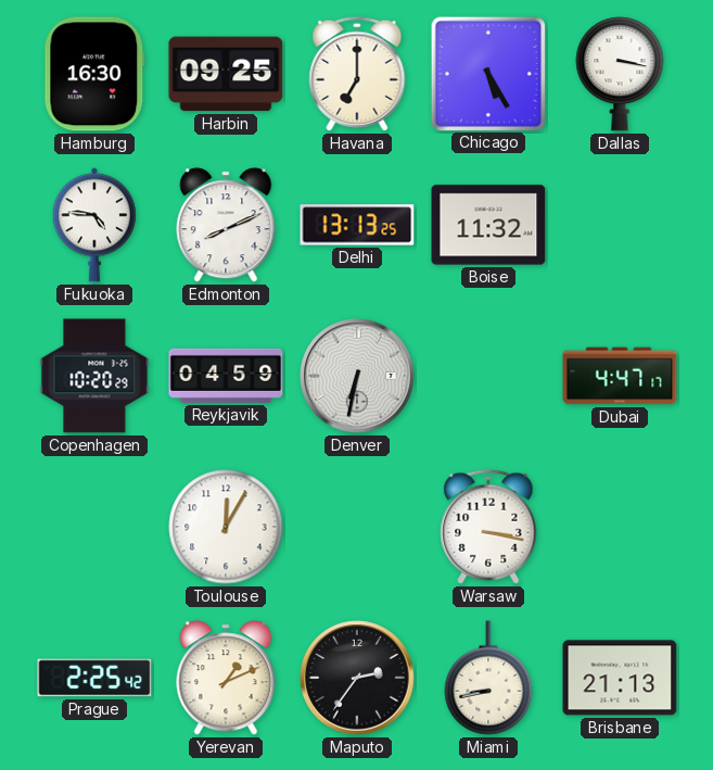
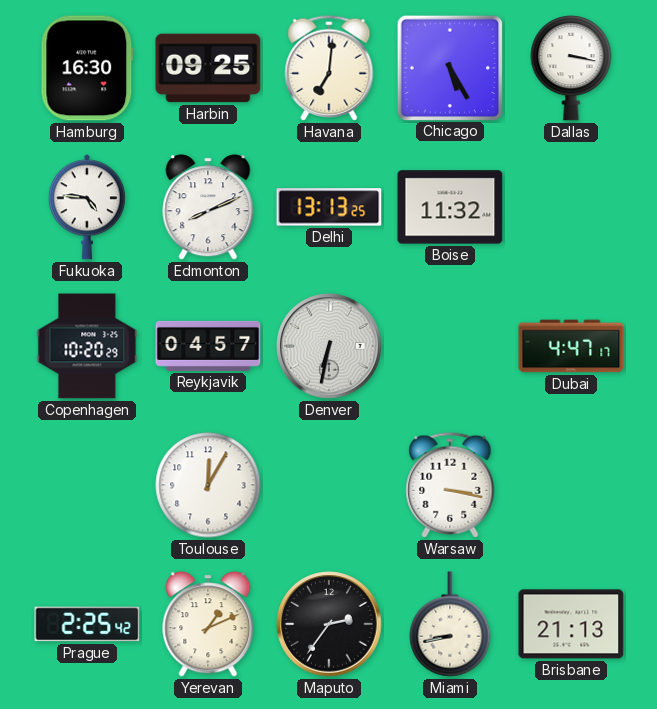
Havana: 7:00 -> 7:01
Reykjavik: 04:59 -> 04:57
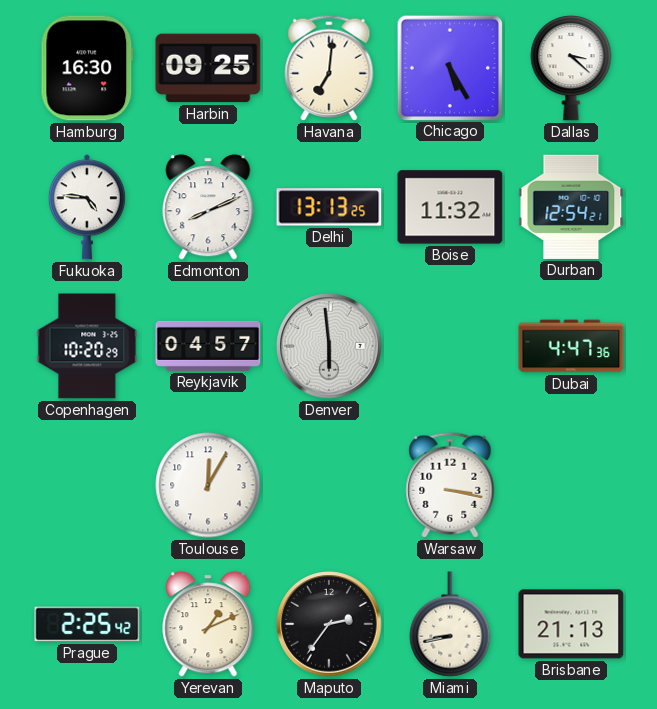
Dallas: 3:17 -> 3:22
Durban: none -> 12:54
Denver: 6:32 -> 5:59
Dubai: 4:47:17 -> 4:47:36
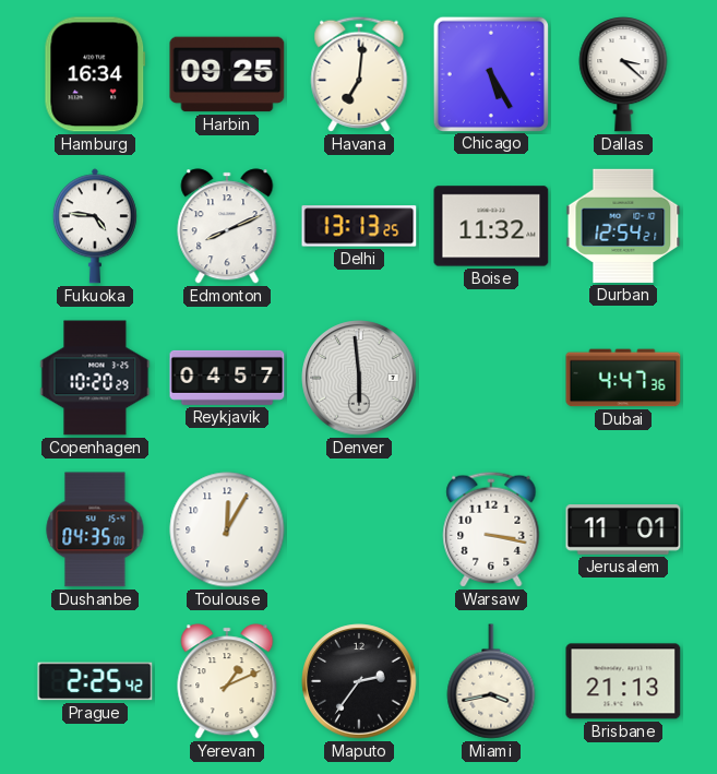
Hamburg: 16:30 -> 16:34
Dushanbe: none -> 04:35
Jerusalem: none -> 11:01
Miami: 8:43 -> 3:43
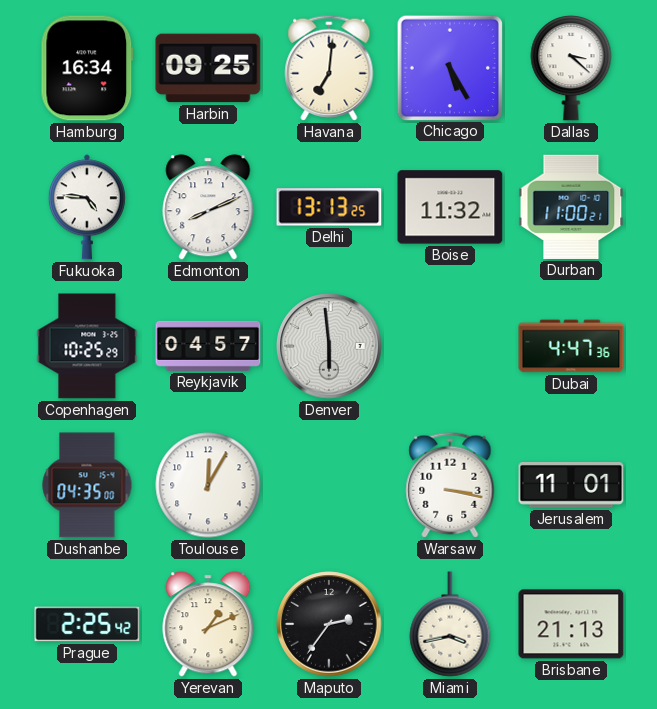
Durban: 12:54 -> 11:00
Copenhagen: 10:20 -> 10:25
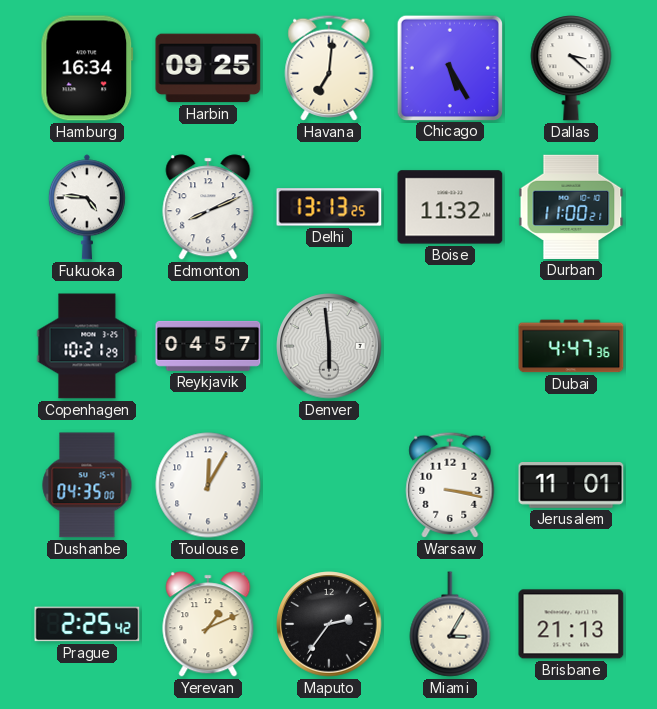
Copenhagen: 10:25 -> 10:21
Miami: 3:43 -> 3:05
